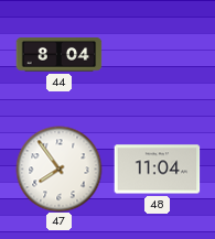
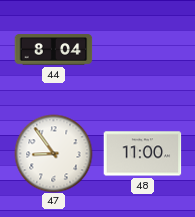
47: 7:54 -> 8:54
48: 11:04 -> 11:00
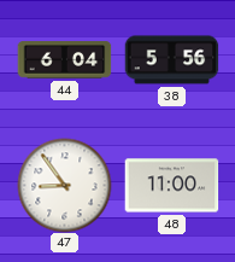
44: 8:04 -> 6:04
38: none -> 5:56
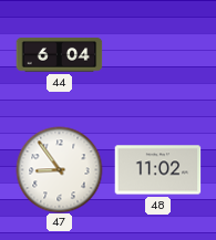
38: 5:56 -> none
48: 11:00 -> 11:02
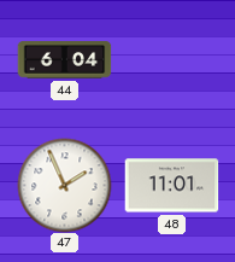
47: 8:54 -> 1:56
48: 11:02 -> 11:01
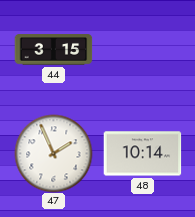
44: 6:04 -> 3:15
48: 11:01 -> 10:14
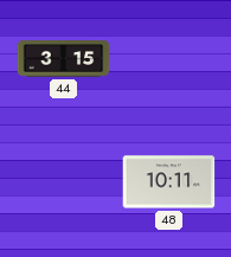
47: 1:56 -> none
48: 10:14 -> 10:11
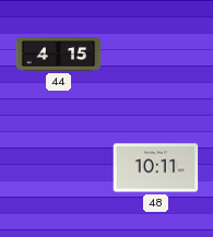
44: 3:15 -> 4:15
